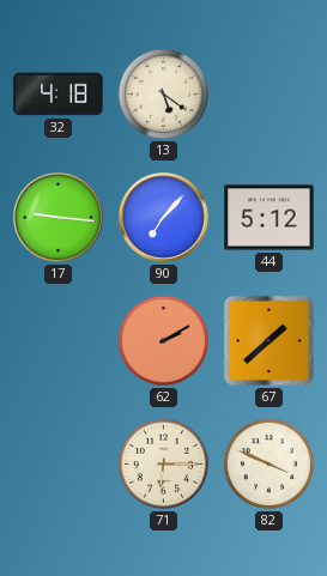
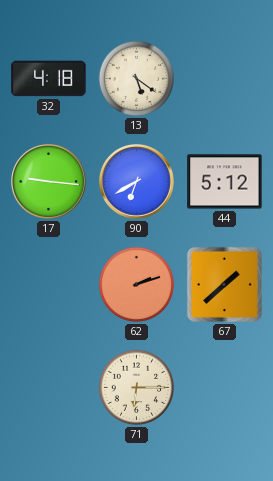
90: 7:07 -> 6:40
62: 2:10 -> 2:12
82: 3:49 -> none
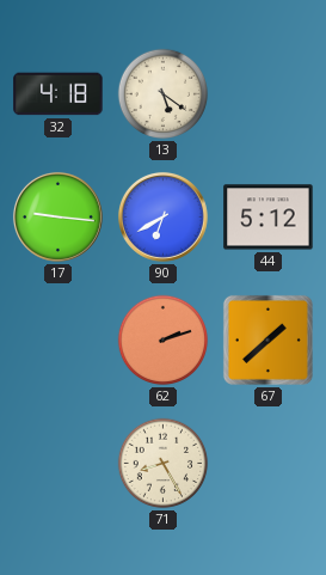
71: 6:15 -> 8:25
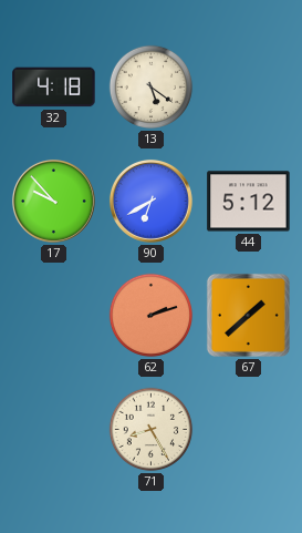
17: 9:16 -> 9:53
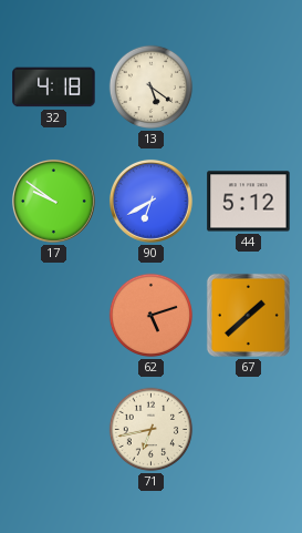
17: 9:53 -> 9:51
62: 2:12 -> 5:12
71: 8:25 -> 6:43
